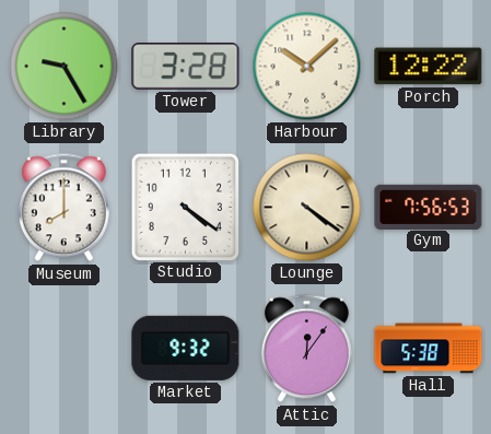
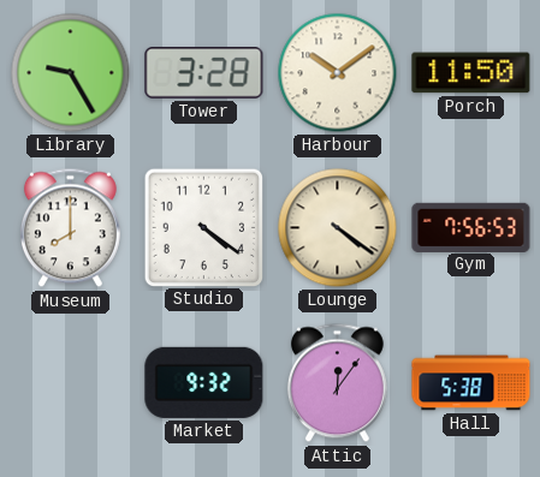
Harbour: 10:08 -> 10:09
Porch: 12:22 -> 11:50
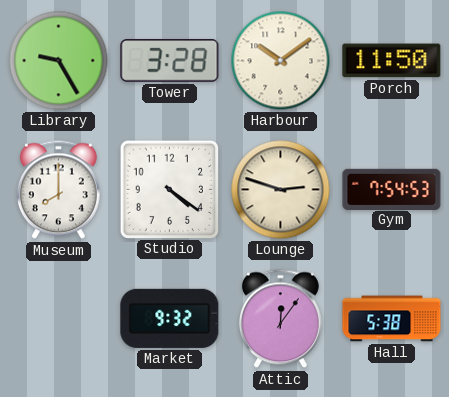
Lounge: 4:21 -> 2:48
Gym: 7:56 -> 7:54
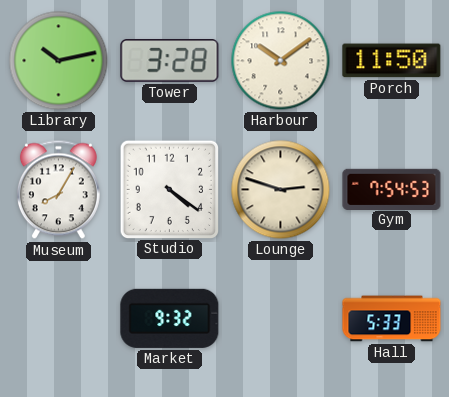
Library: 9:25 -> 10:13
Museum: 8:00 -> 8:05
Attic: 12:06 -> none
Hall: 5:38 -> 5:33
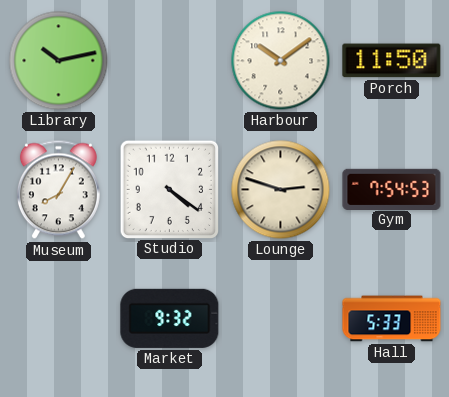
Tower: 3:28 -> none
